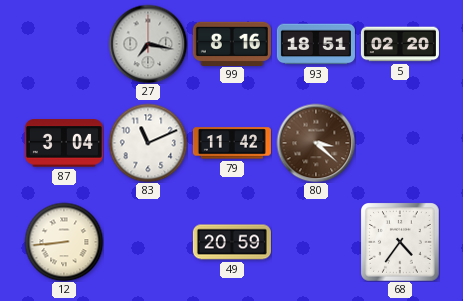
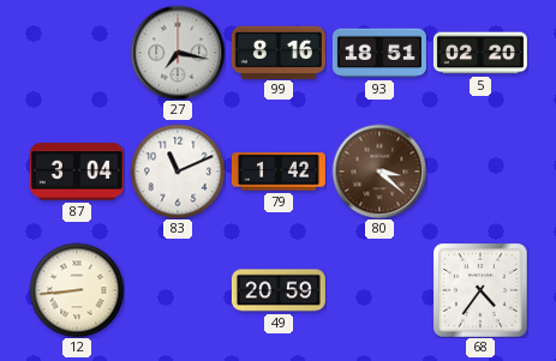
79: 11:42 -> 1:42
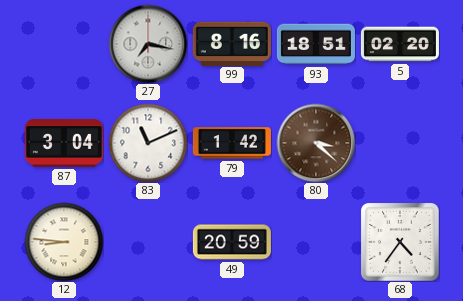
12: 8:44 -> 8:46
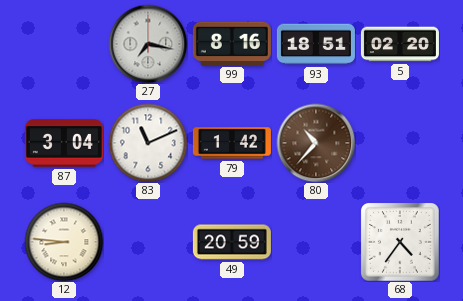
80: 3:22 -> 10:37
